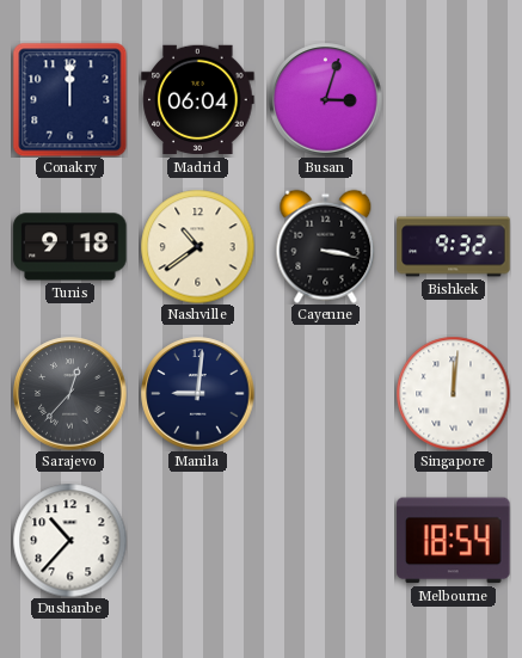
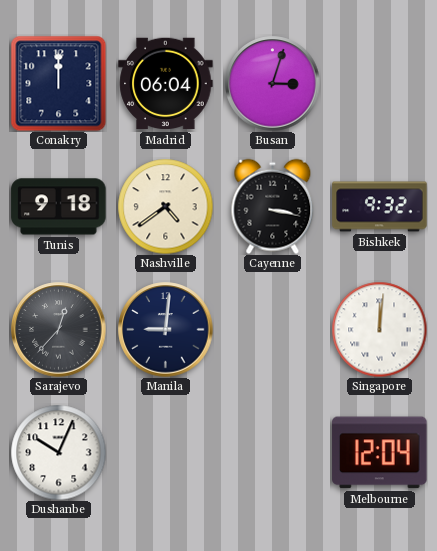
Nashville: 10:39 -> 4:39
Dushanbe: 10:37 -> 10:04
Melbourne: 18:54 -> 12:04
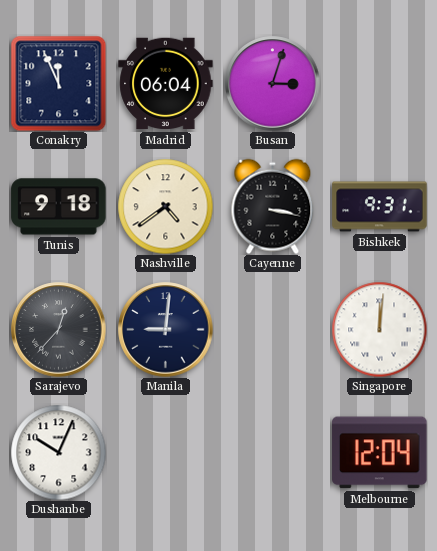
Conakry: 12:00 -> 11:56
Bishkek: 9:32 -> 9:31
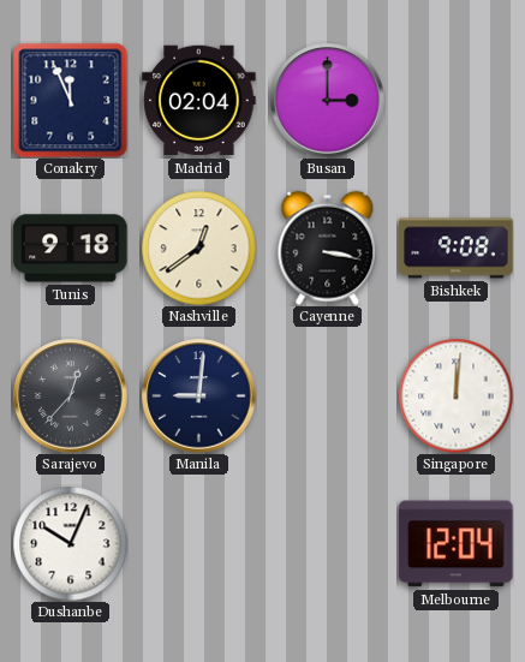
Madrid: 06:04 -> 02:04
Busan: 3:03 -> 3:00
Nashville: 4:39 -> 12:39
Bishkek: 9:31 -> 9:08
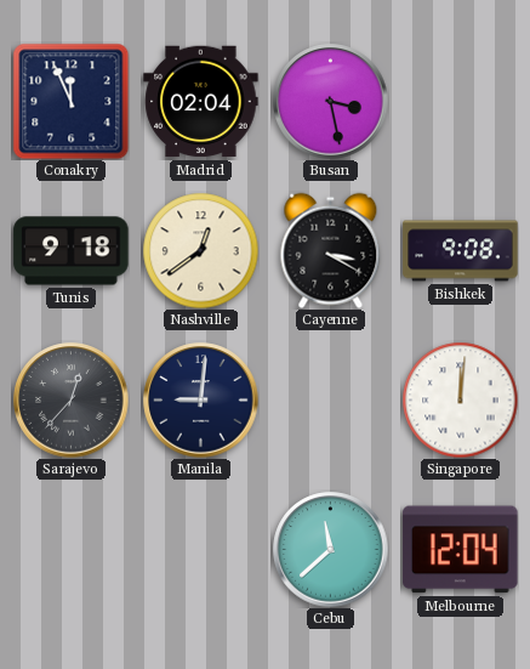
Busan: 3:00 -> 3:28
Cayenne: 3:17 -> 3:20
Dushanbe: 10:04 -> none
Cebu: none -> 11:38
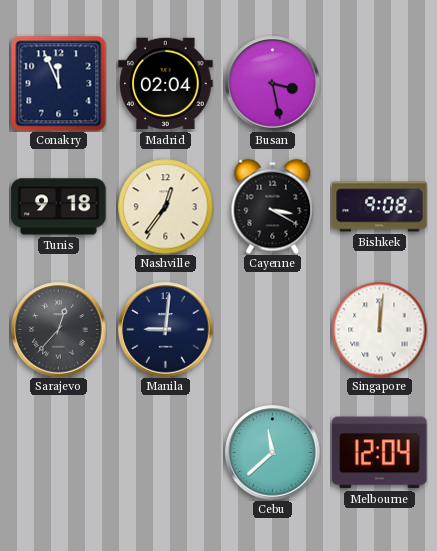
Nashville: 12:39 -> 12:36
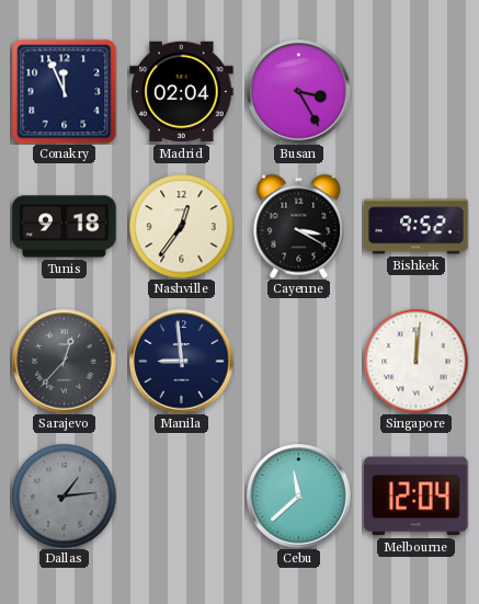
Busan: 3:28 -> 3:25
Bishkek: 9:08 -> 9:52
Manila: 9:01 -> 8:59
Dallas: none -> 1:14
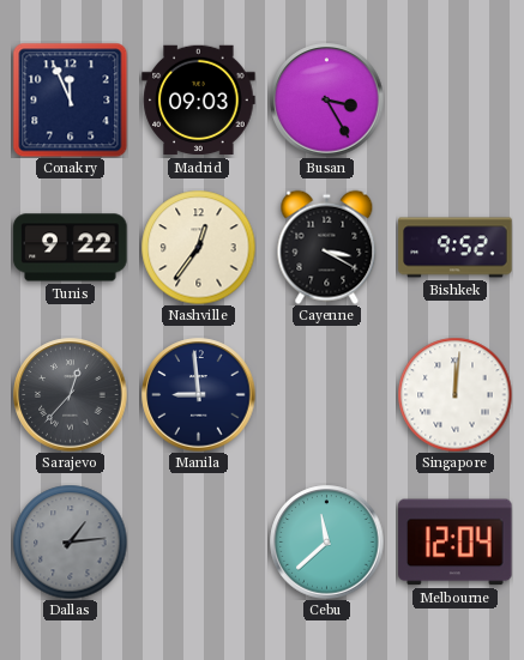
Madrid: 02:04 -> 09:03
Tunis: 9:18 -> 9:22
